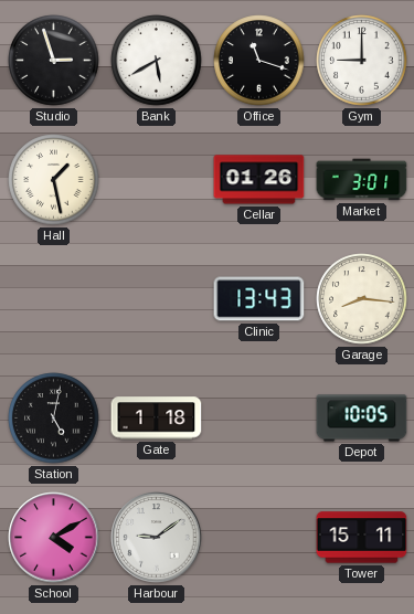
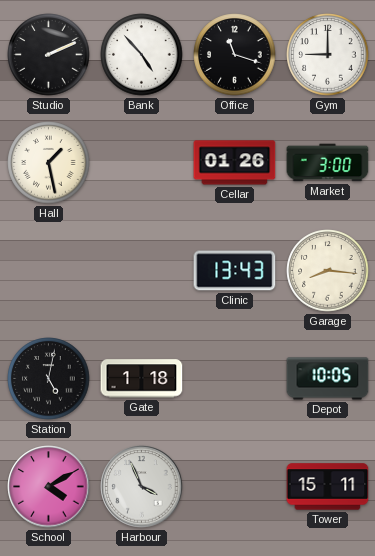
Studio: 2:57 -> 2:11
Bank: 5:40 -> 4:53
Market: 3:01 -> 3:00
Harbour: 9:09 -> 3:56
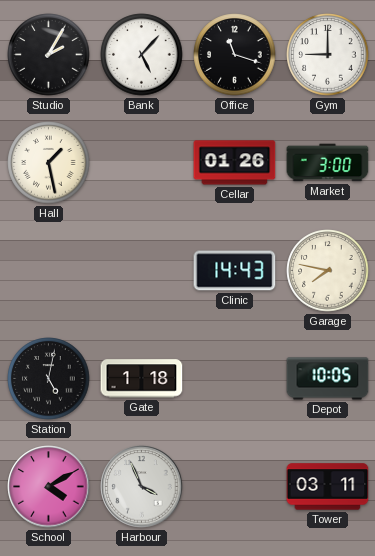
Studio: 2:11 -> 2:05
Bank: 4:53 -> 5:07
Clinic: 13:43 -> 14:43
Garage: 8:16 -> 7:47
Tower: 15:11 -> 03:11
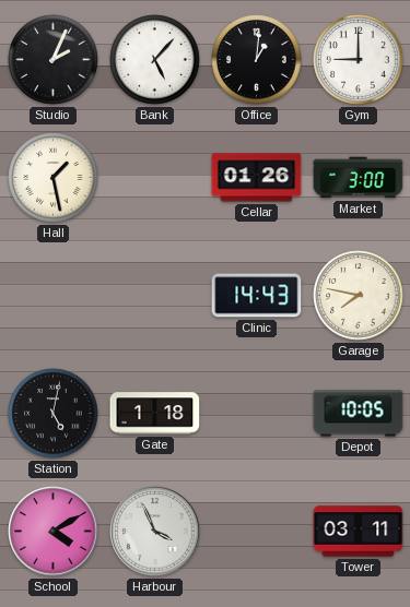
Studio: 2:05 -> 2:04
Office: 11:18 -> 1:01
